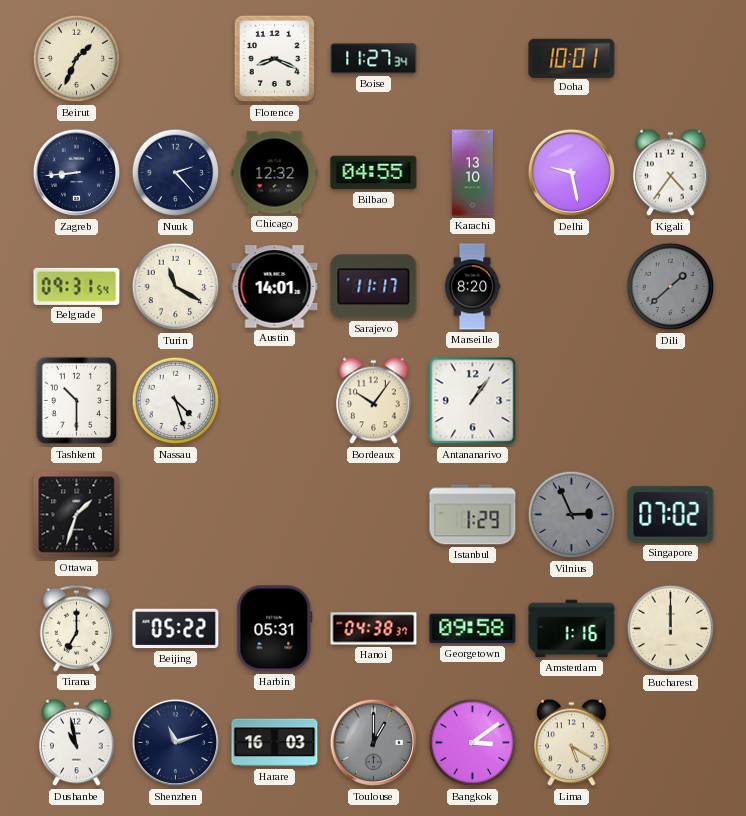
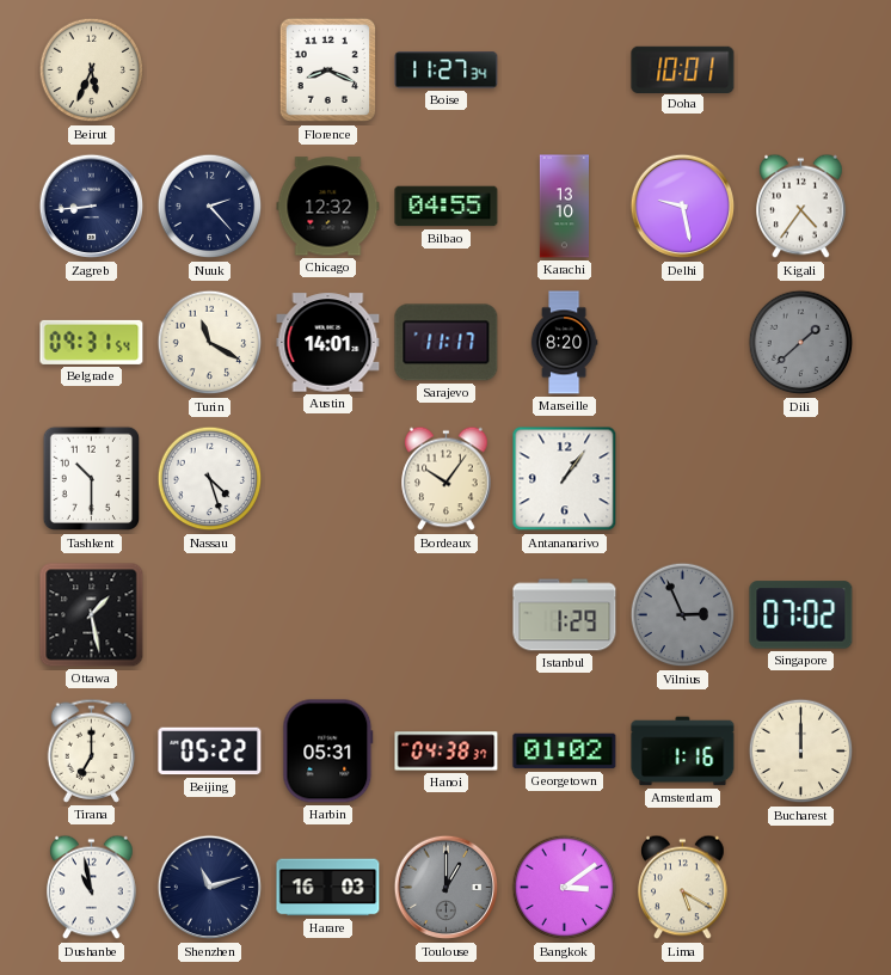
Beirut: 1:34 -> 5:34
Ottawa: 1:33 -> 1:28
Georgetown: 09:58 -> 01:02
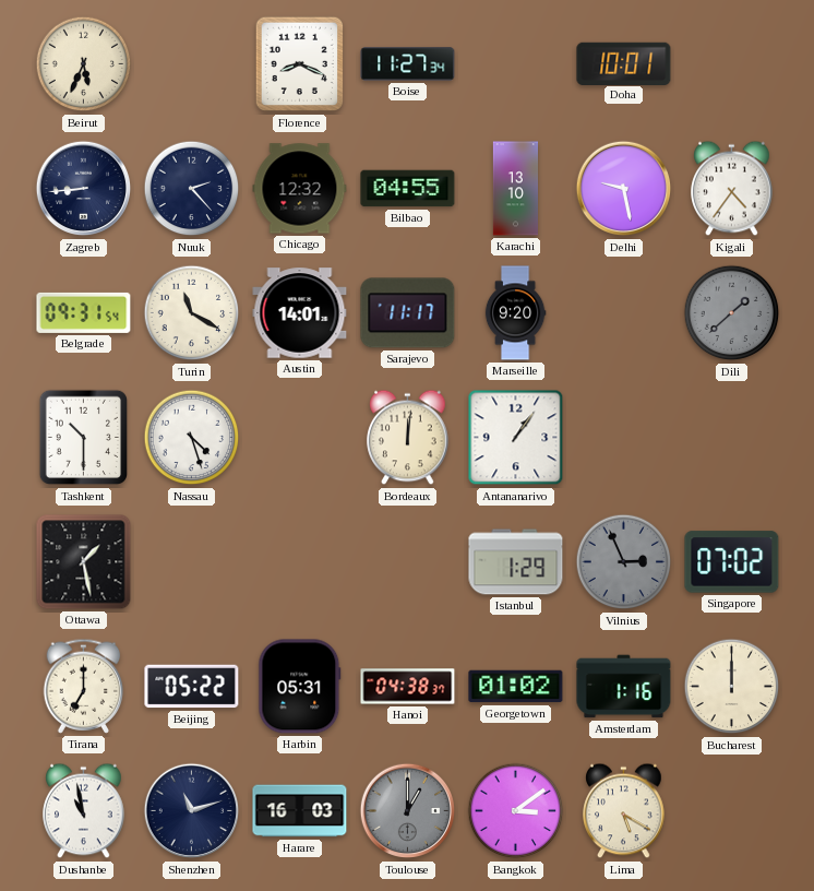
Marseille: 8:20 -> 9:20
Bordeaux: 10:06 -> 12:01
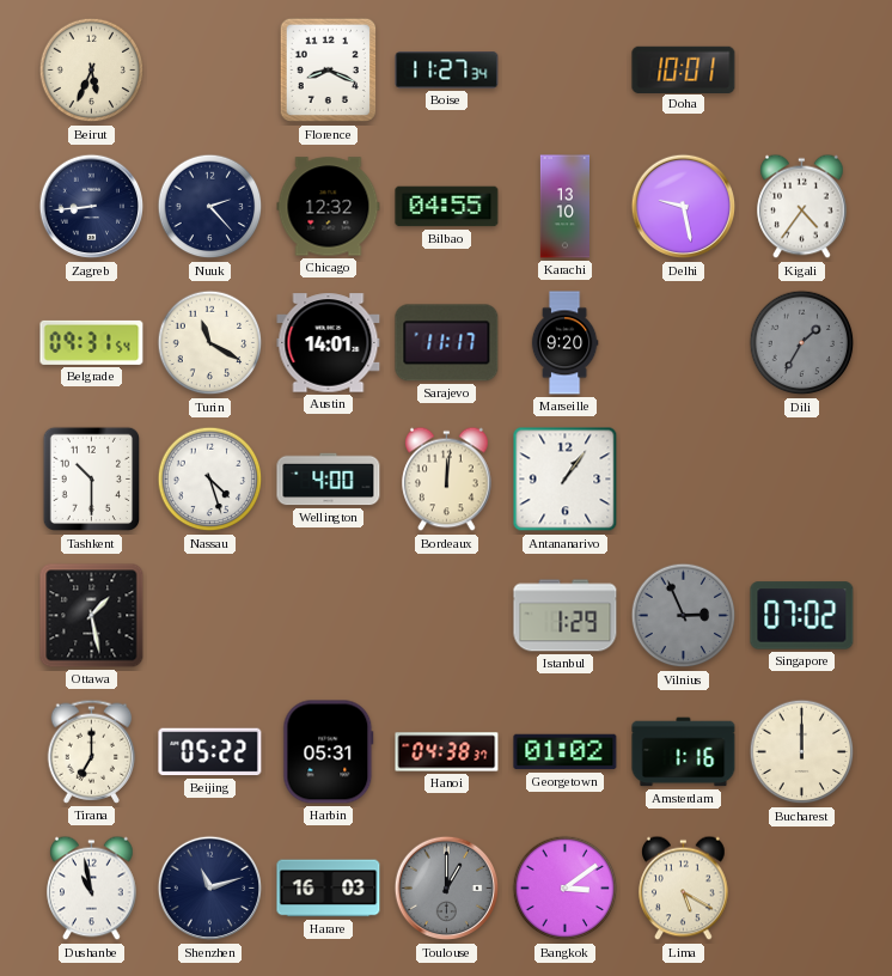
Dili: 1:38 -> 1:35
Wellington: none -> 4:00
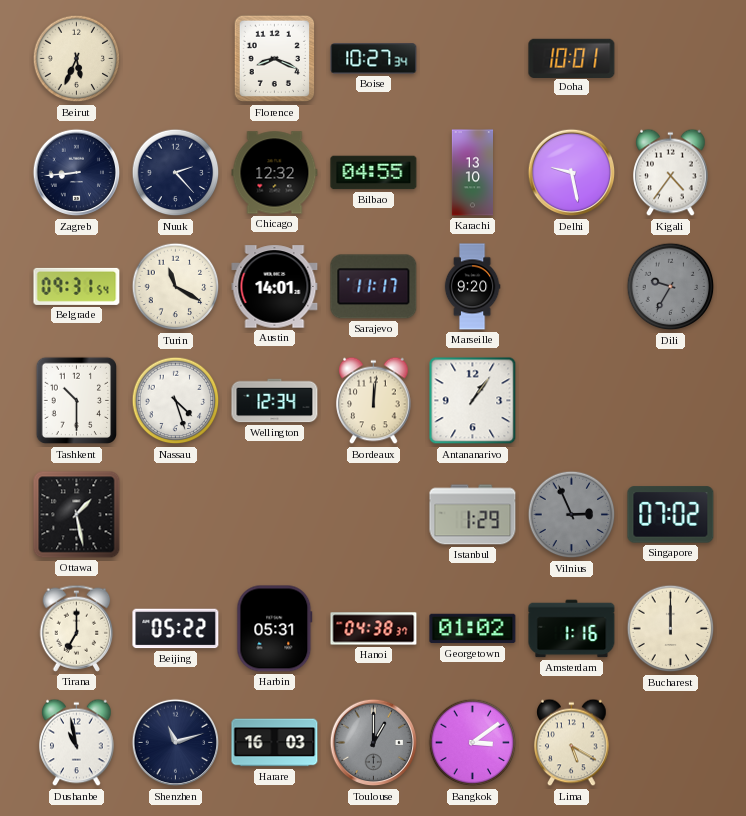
Boise: 11:27 -> 10:27
Dili: 1:35 -> 9:35
Wellington: 4:00 -> 12:34
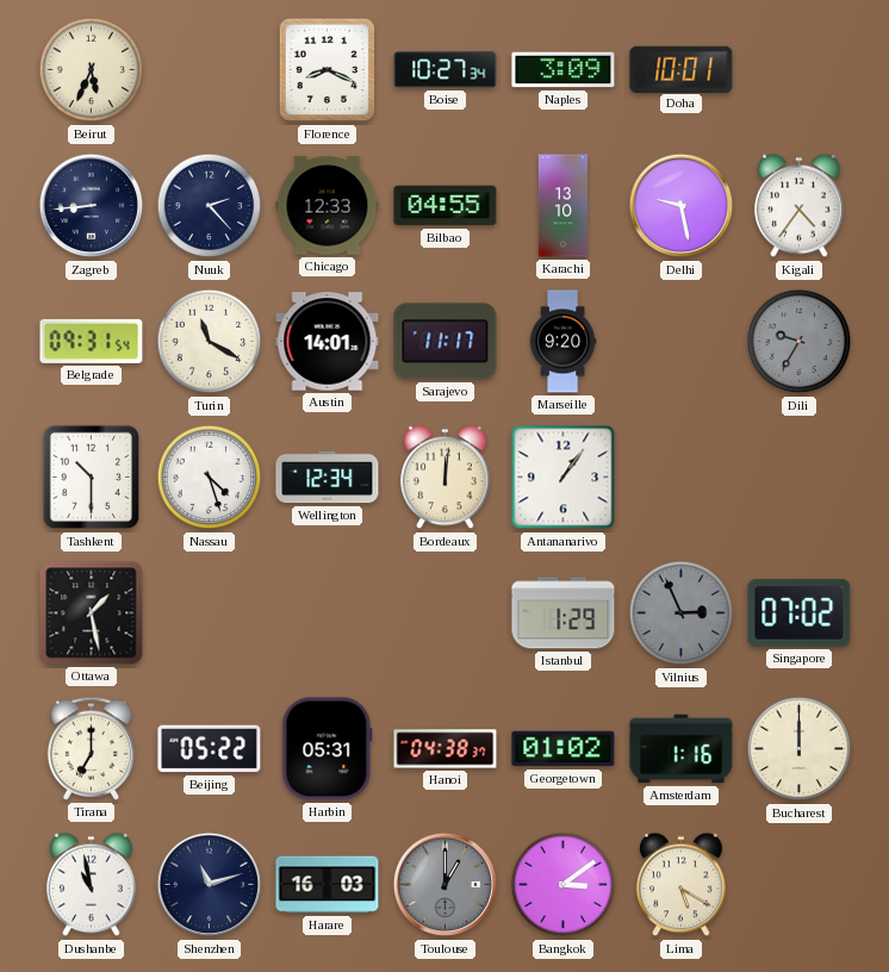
Naples: none -> 3:09
Chicago: 12:32 -> 12:33
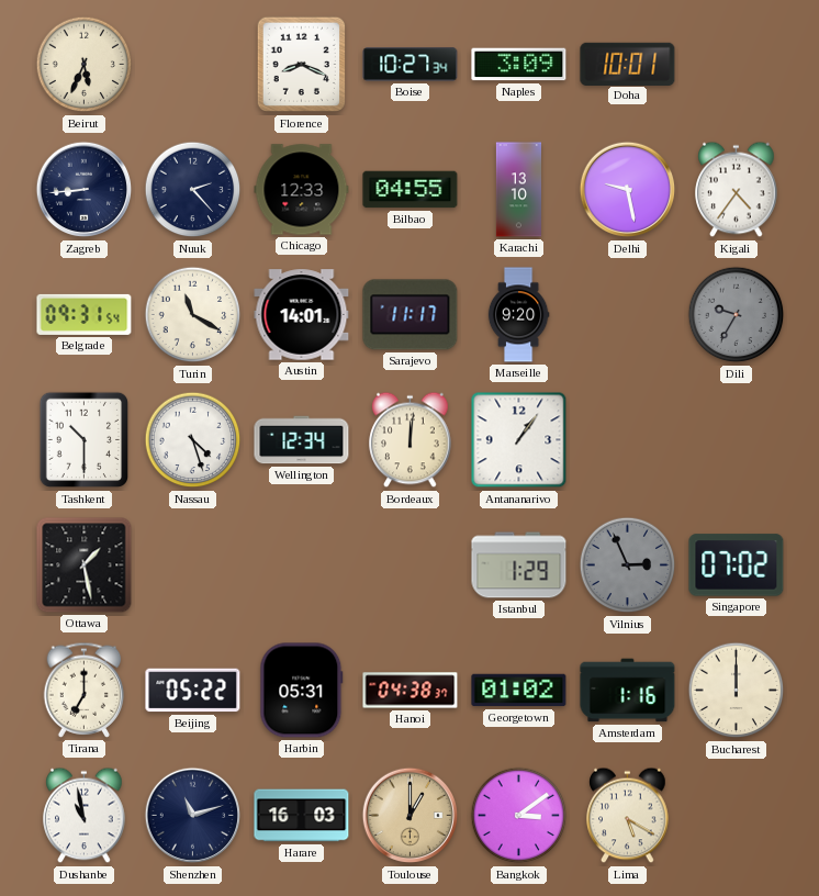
Toulouse dial: grey -> champagne
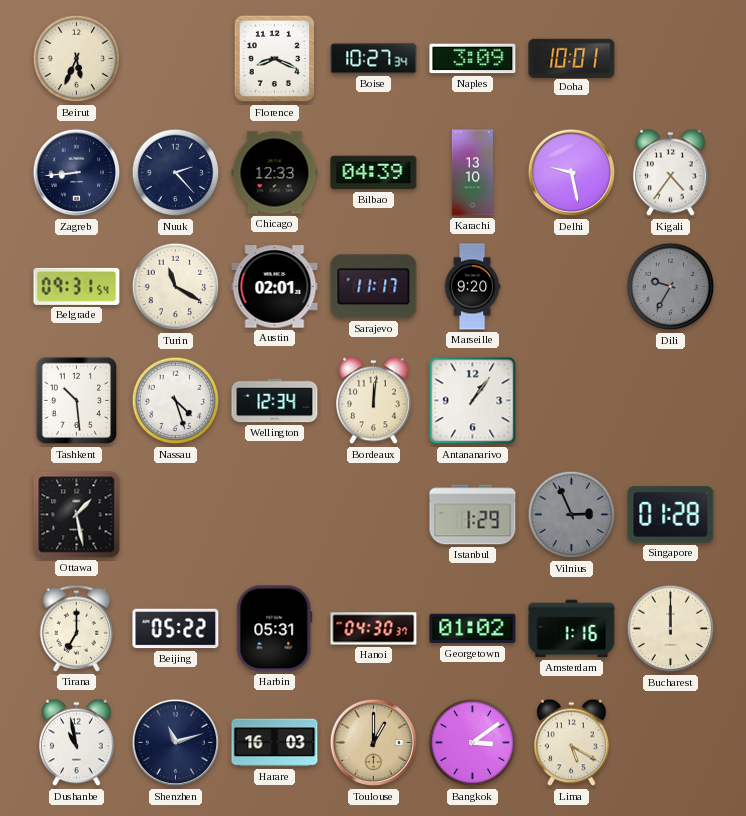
Bilbao: 04:55 -> 04:39
Austin: 14:01 -> 02:01
Tashkent: 10:30 -> 10:29
Singapore: 07:02 -> 01:28
Hanoi: 04:38 -> 04:30
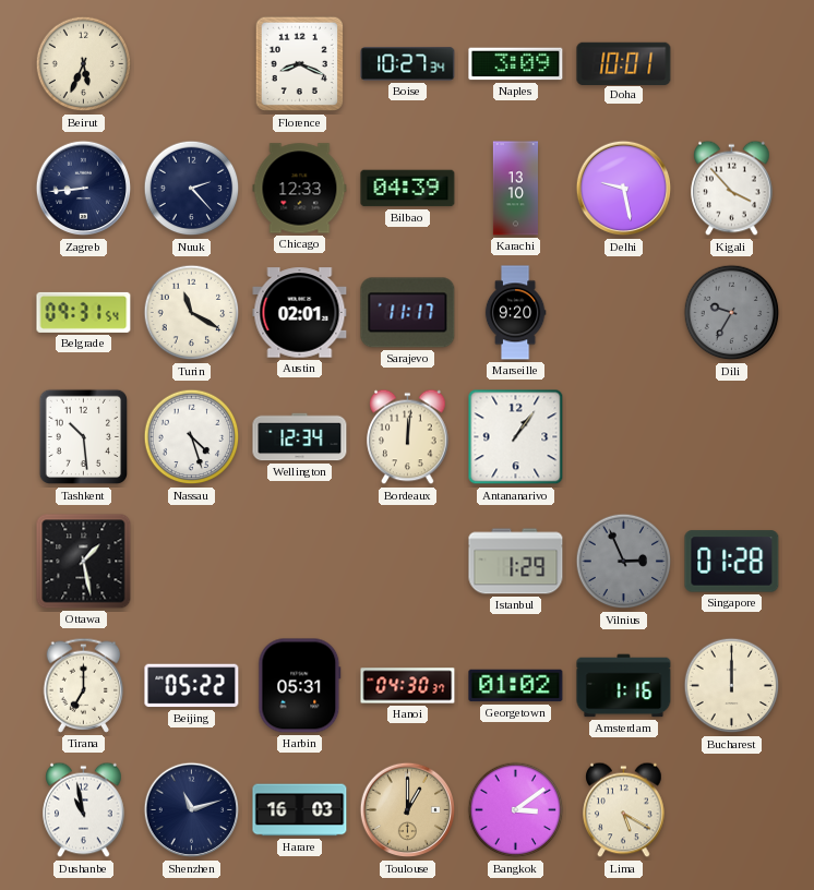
Kigali: 4:36 -> 3:53
